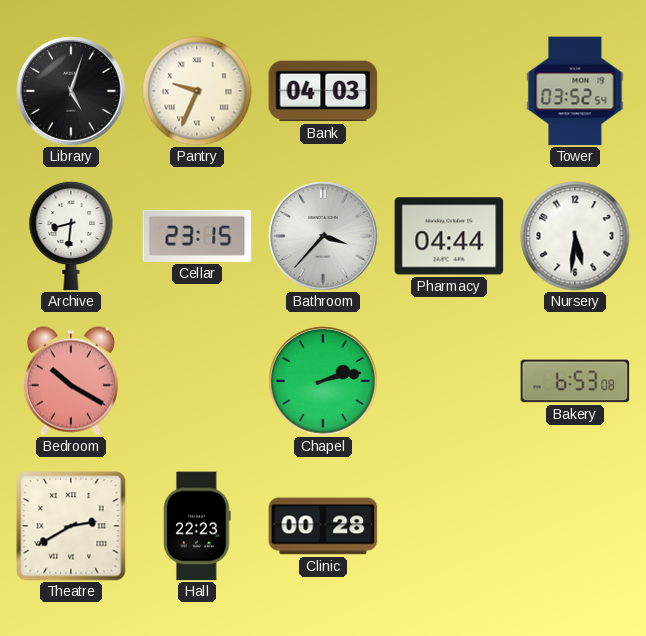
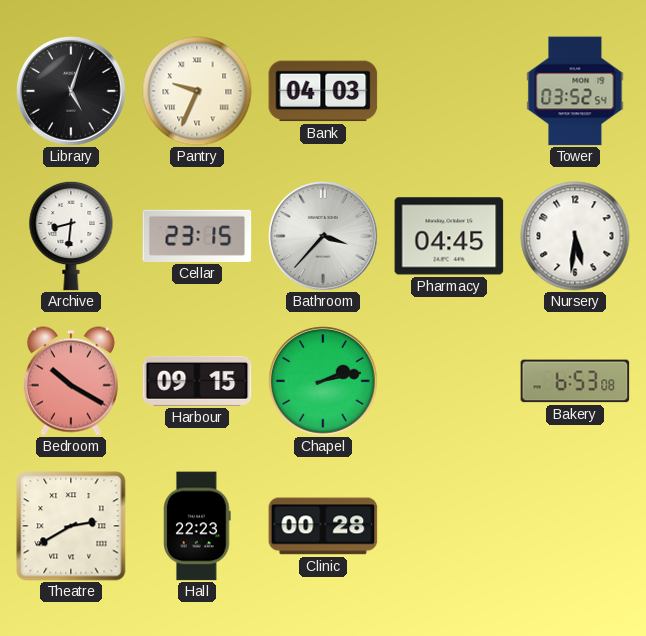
Pharmacy: 04:44 -> 04:45
Harbour: none -> 09:15
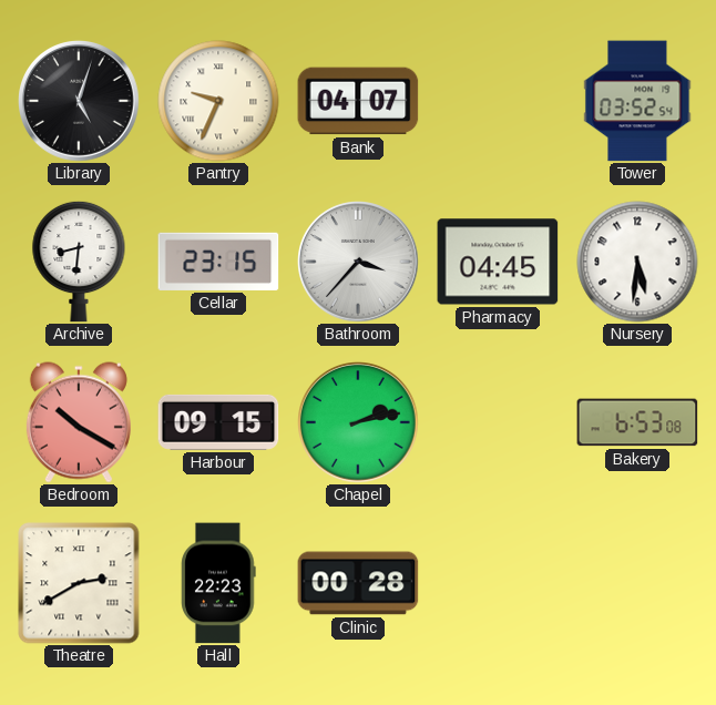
Bank: 04:03 -> 04:07
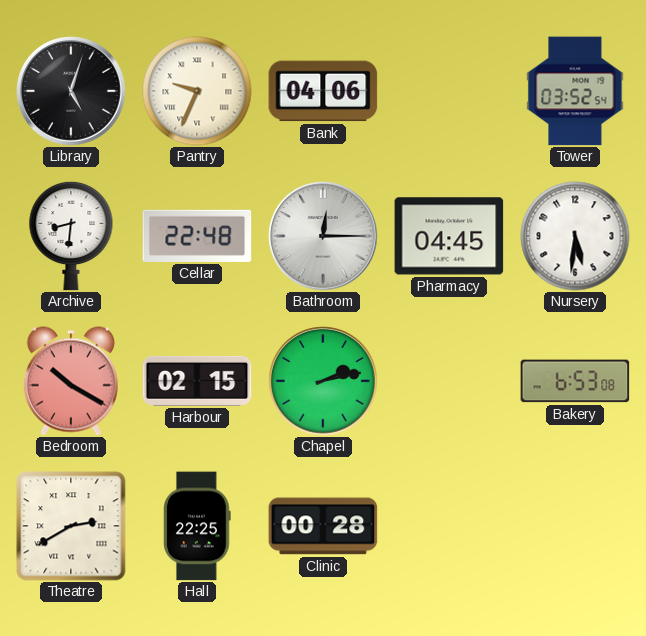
Bank: 04:07 -> 04:06
Cellar: 23:15 -> 22:48
Bathroom: 3:37 -> 12:15
Harbour: 09:15 -> 02:15
Hall: 22:23 -> 22:25
